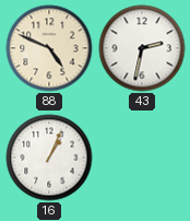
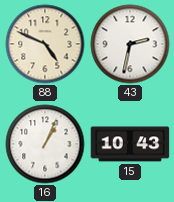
15: none -> 10:43
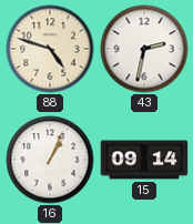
88: 4:49 -> 4:48
15: 10:43 -> 09:14
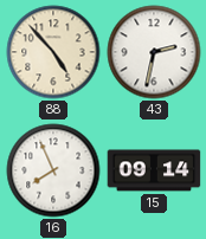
88: 4:48 -> 4:53
16: 1:04 -> 7:56
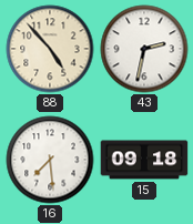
16: 7:56 -> 7:29
15: 09:14 -> 09:18
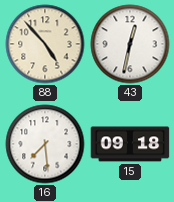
43: 2:32 -> 12:32
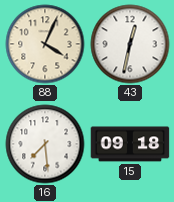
88: 4:53 -> 4:04
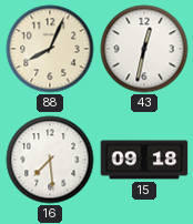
88: 4:04 -> 8:04
